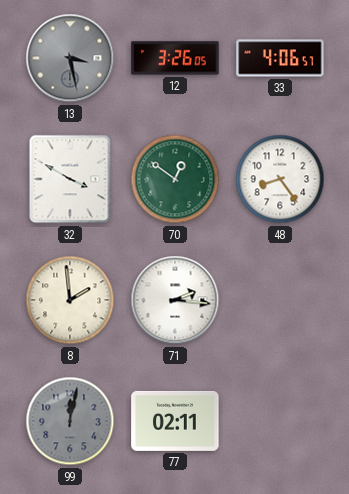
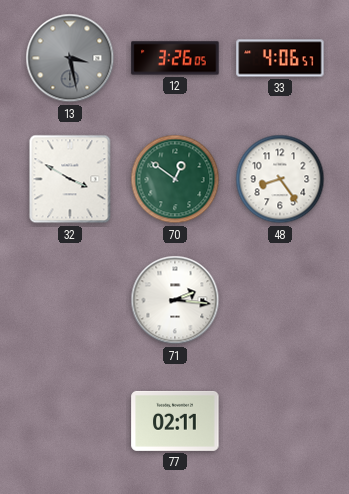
8: 1:59 -> none
99: 12:02 -> none
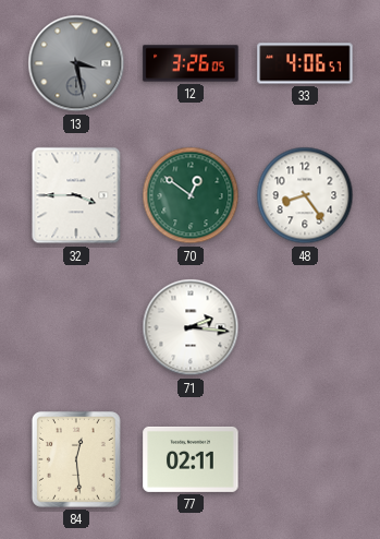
32: 3:50 -> 3:45
84: none -> 12:29
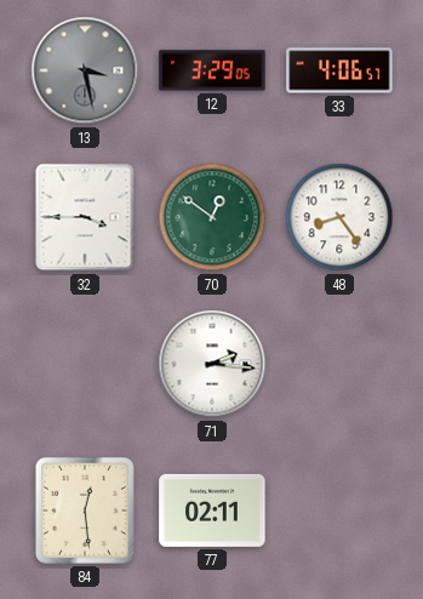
12: 3:26 -> 3:29
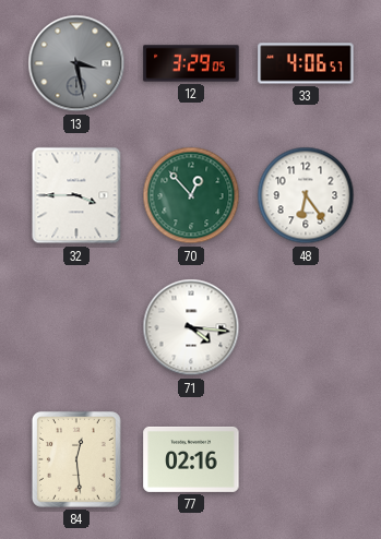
70: 12:51 -> 12:53
48: 8:24 -> 6:24
71: 2:16 -> 4:16
77: 02:11 -> 02:16
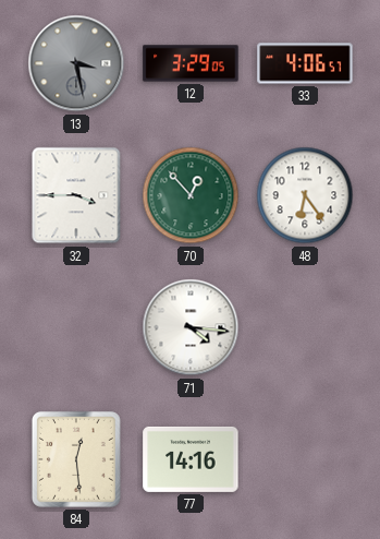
77: 02:16 -> 14:16
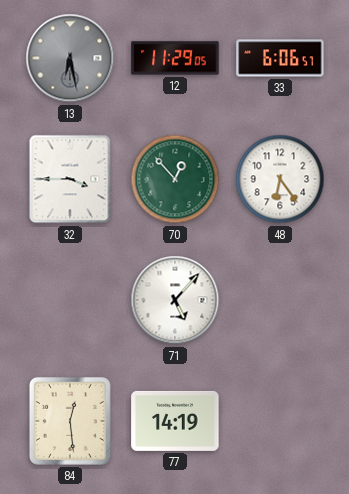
13: 3:28 -> 6:28
12: 3:29 -> 11:29
33: 4:06 -> 6:06
71: 4:16 -> 5:07
77: 14:16 -> 14:19
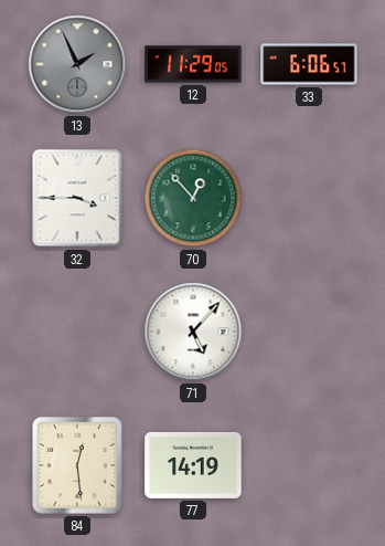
13: 6:28 -> 1:56
48: 6:24 -> none
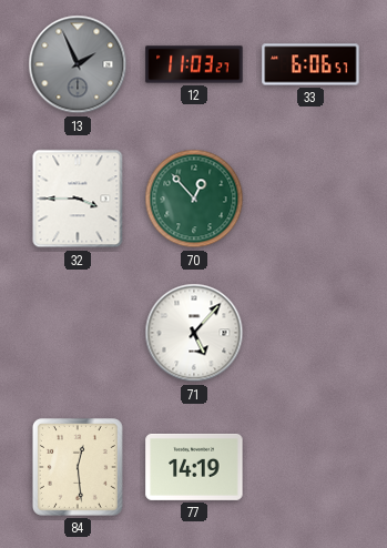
12: 11:29 -> 11:03
